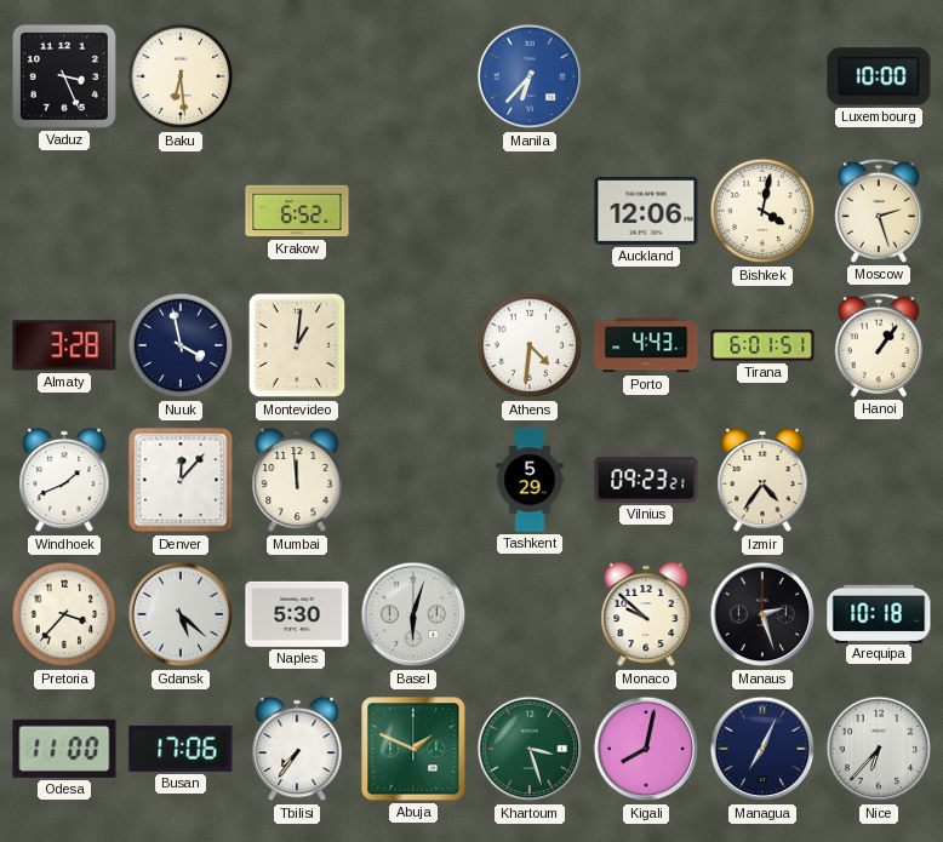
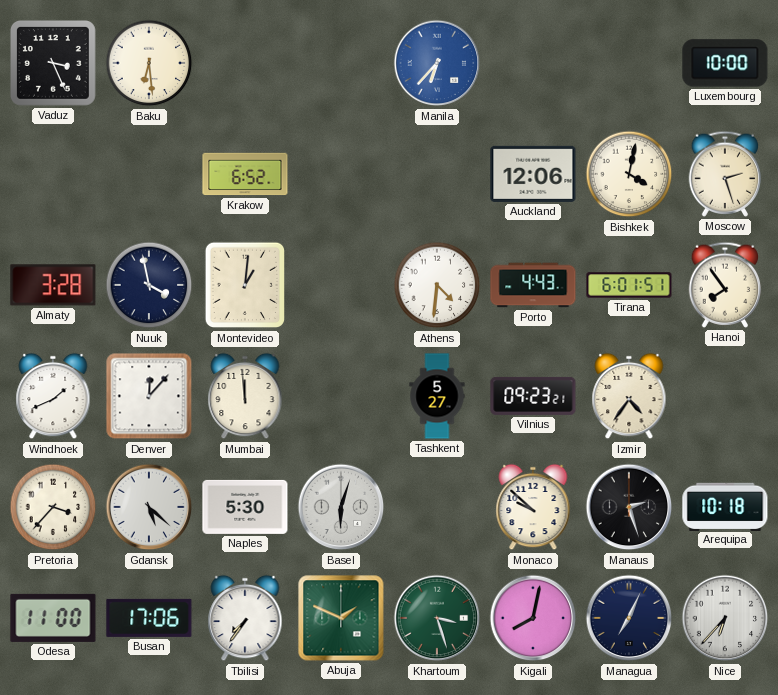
Hanoi: 1:06 -> 7:54
Tashkent: 5:29 -> 5:27
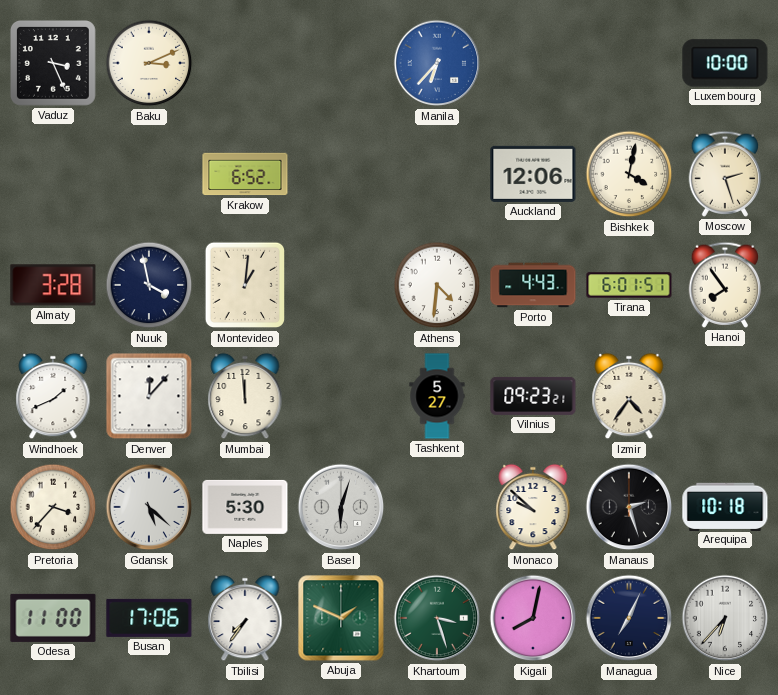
Baku: 6:29 -> 3:11
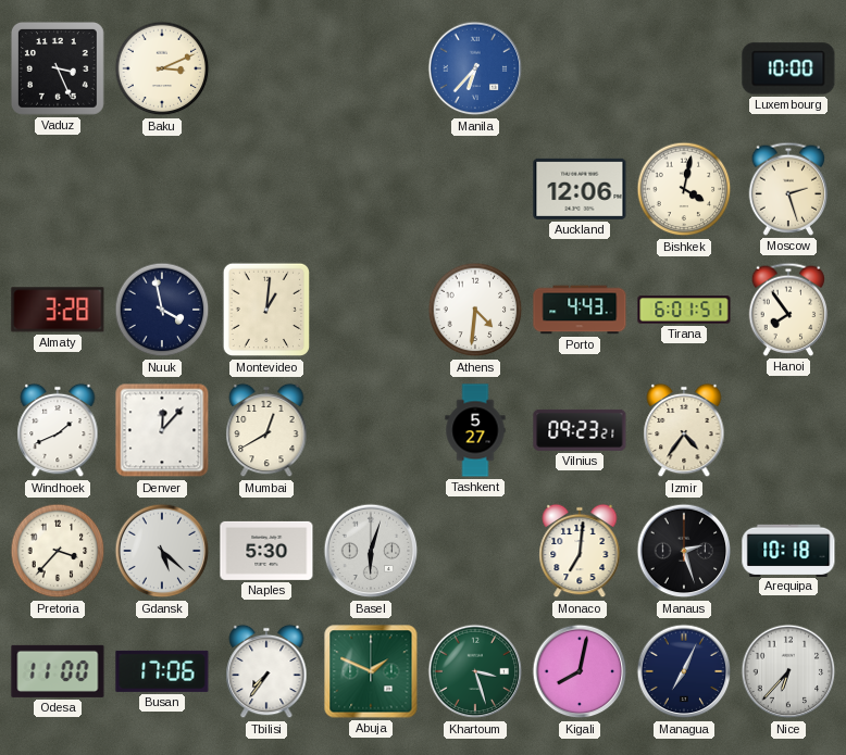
Krakow: 6:52 -> none
Mumbai: 11:59 -> 12:40
Monaco: 9:52 -> 7:01
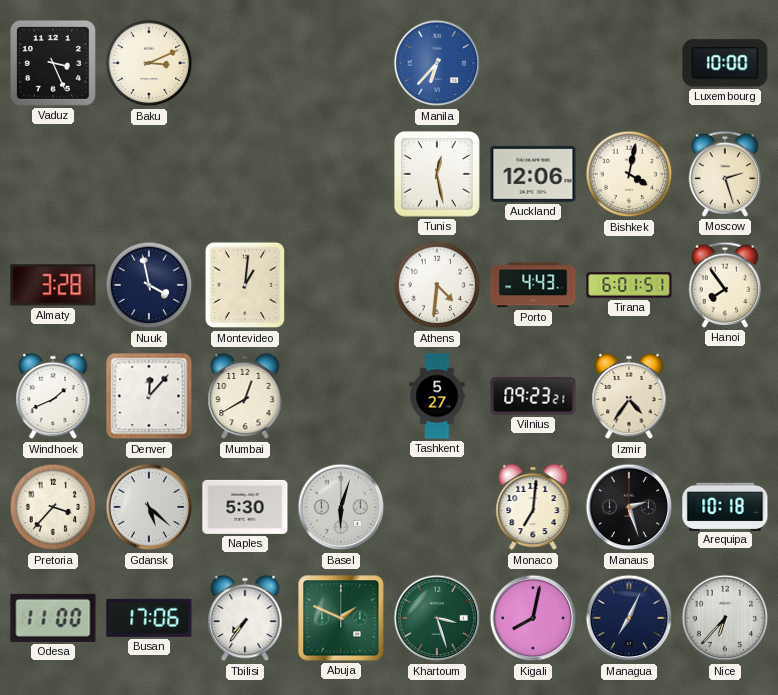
Tunis: none -> 12:28
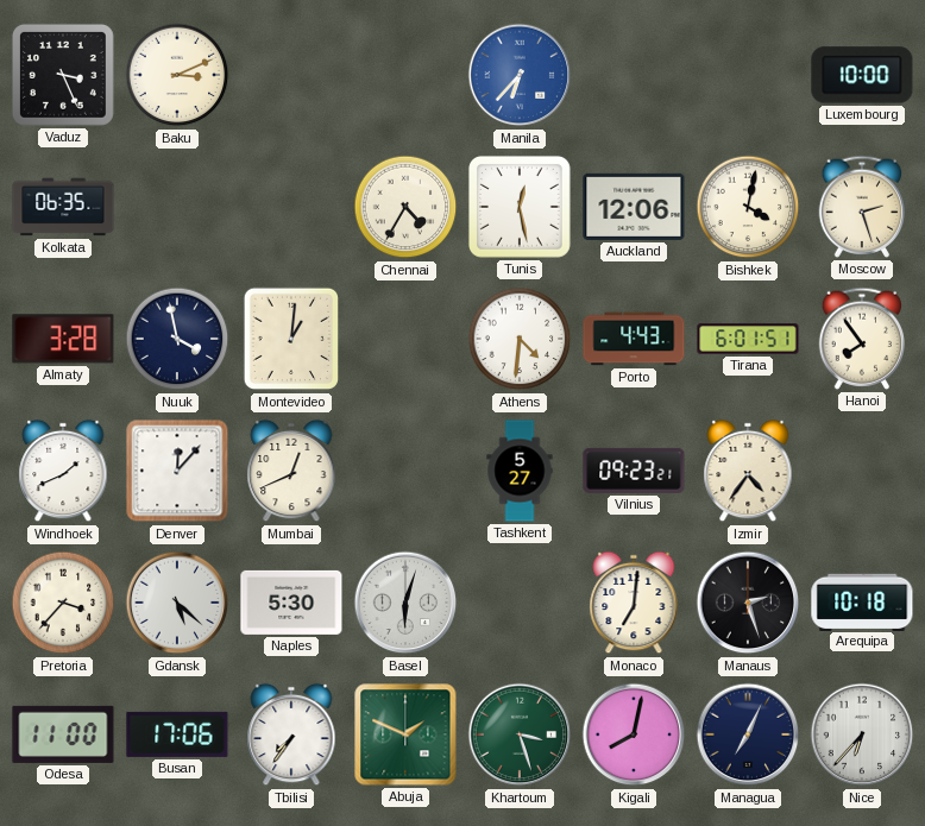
Kolkata: none -> 06:35
Chennai: none -> 4:35
Mumbai: 12:40 -> 12:41
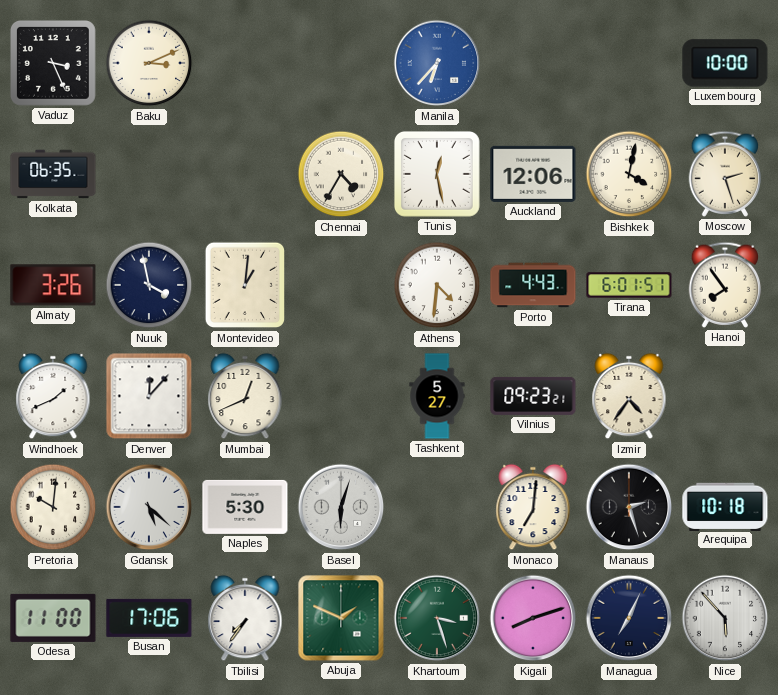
Almaty: 3:28 -> 3:26
Pretoria: 3:37 -> 10:01
Kigali: 8:02 -> 8:12
Nice: 6:37 -> 5:53
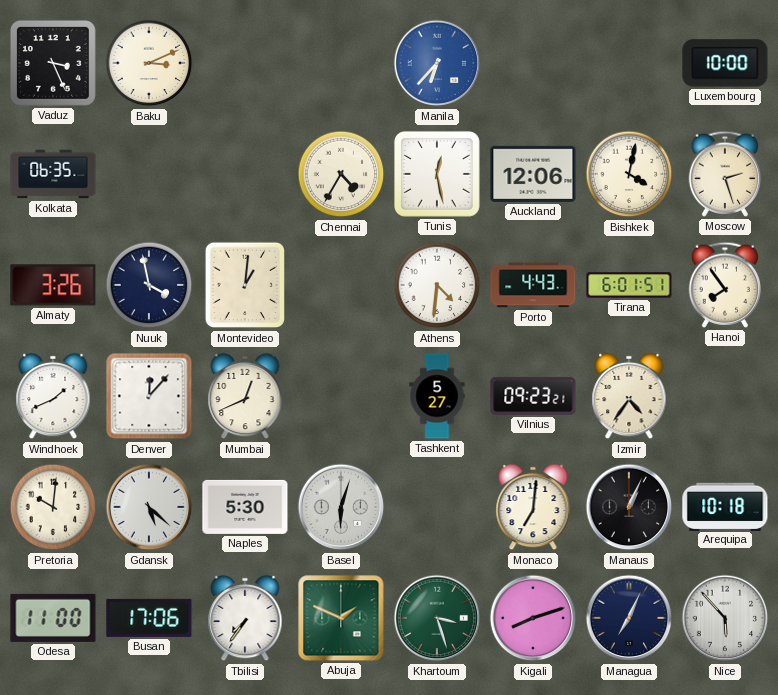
Manaus: 2:27 -> 1:04
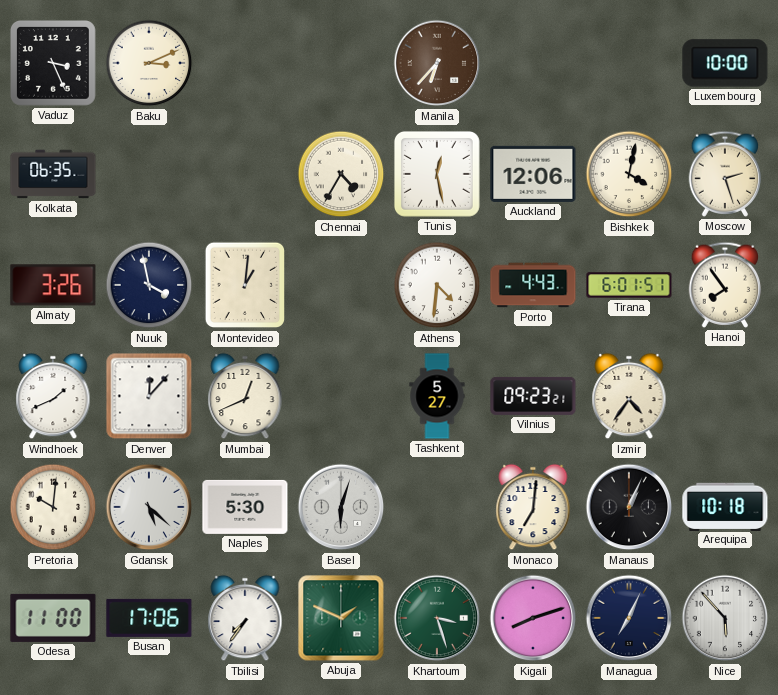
Manila dial: blue -> brown
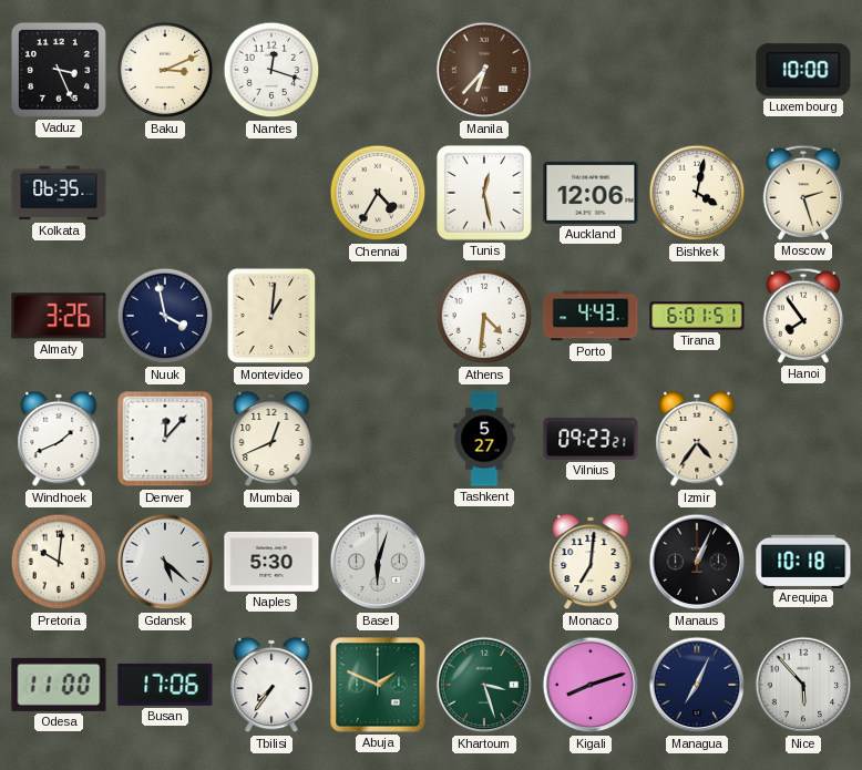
Nantes: none -> 12:18
